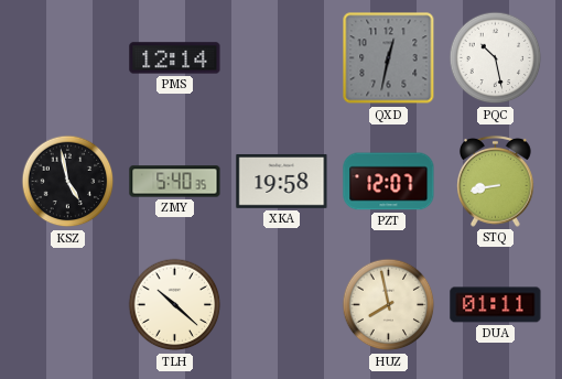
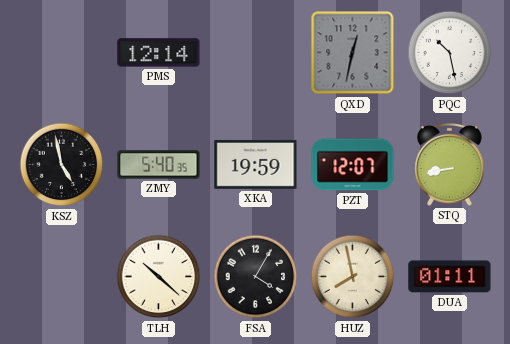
XKA: 19:58 -> 19:59
FSA: none -> 4:05
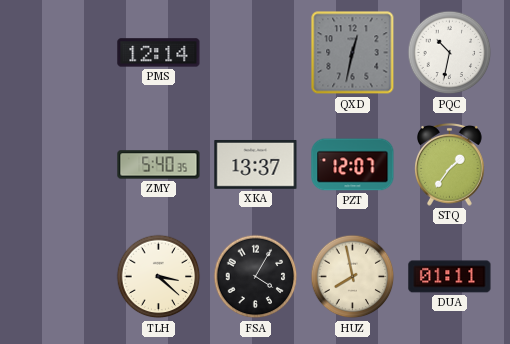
PQC: 10:28 -> 10:32
KSZ: 4:58 -> none
XKA: 19:59 -> 13:37
STQ: 8:43 -> 1:36
TLH: 10:22 -> 3:22
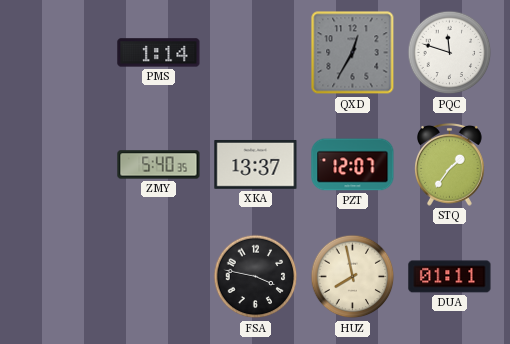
PMS: 12:14 -> 1:14
QXD: 12:32 -> 12:35
PQC: 10:32 -> 11:48
TLH: 3:22 -> none
FSA: 4:05 -> 3:47
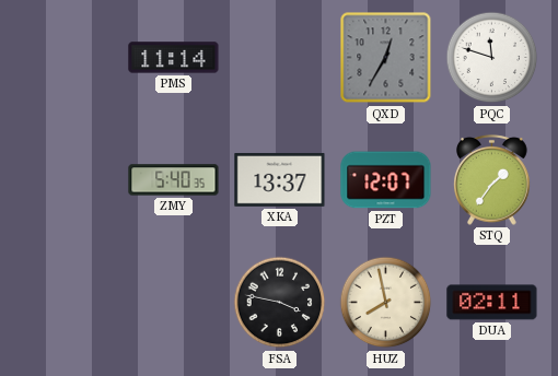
PMS: 1:14 -> 11:14
DUA: 01:11 -> 02:11
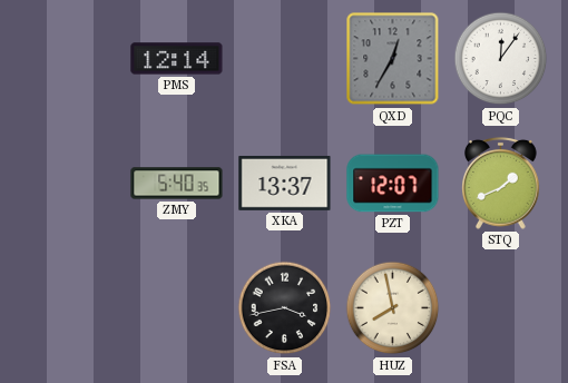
PMS: 11:14 -> 12:14
PQC: 11:48 -> 12:06
STQ: 1:36 -> 1:41
FSA: 3:47 -> 3:43
DUA: 02:11 -> none
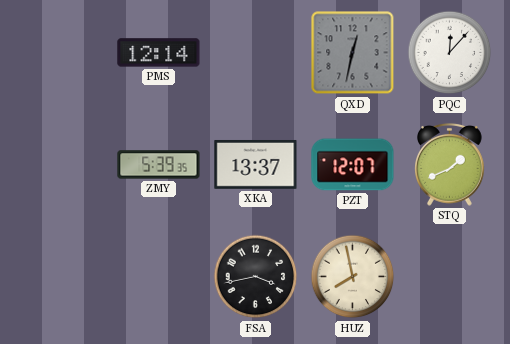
QXD: 12:35 -> 12:32
PQC: 12:06 -> 12:07
ZMY: 5:40 -> 5:39
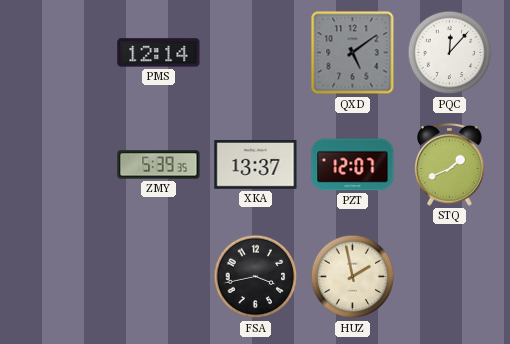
QXD: 12:32 -> 5:09
HUZ: 7:58 -> 1:58
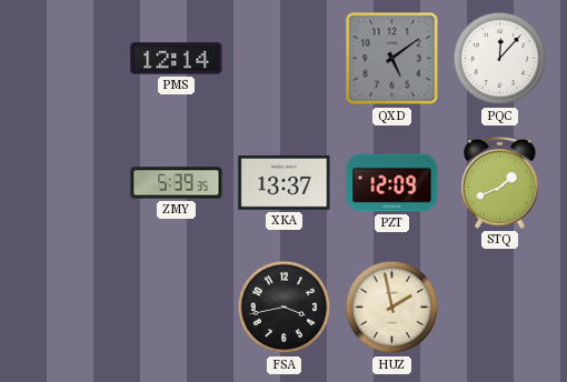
PZT: 12:07 -> 12:09
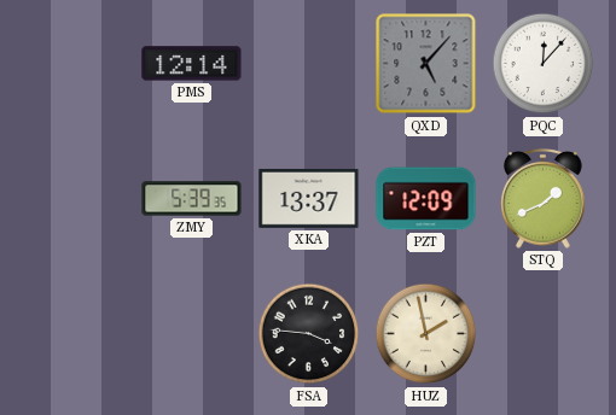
QXD: 5:09 -> 5:07
FSA: 3:43 -> 3:46
